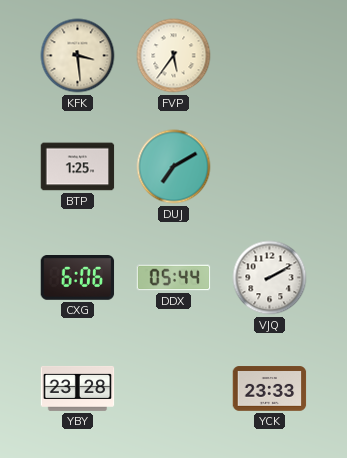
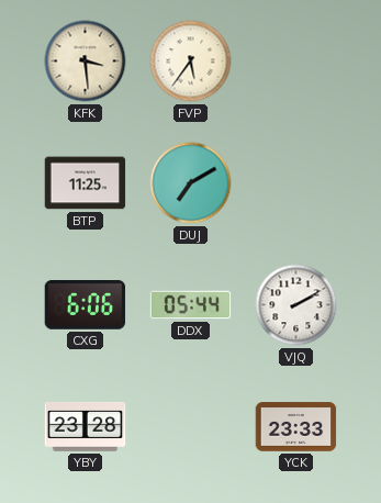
BTP: 1:25 -> 11:25
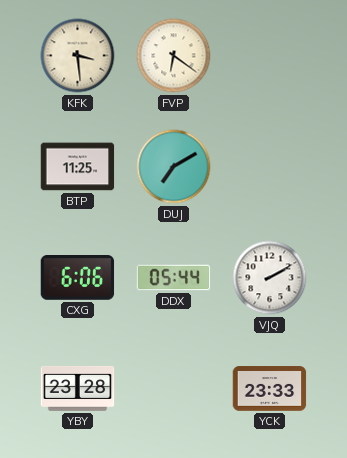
FVP: 5:36 -> 6:21
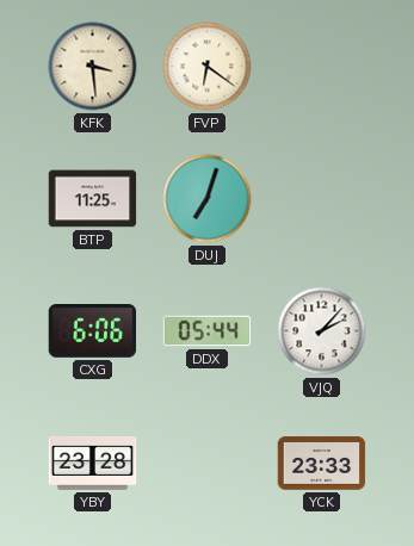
DUJ: 7:10 -> 7:03
VJQ: 2:10 -> 2:07
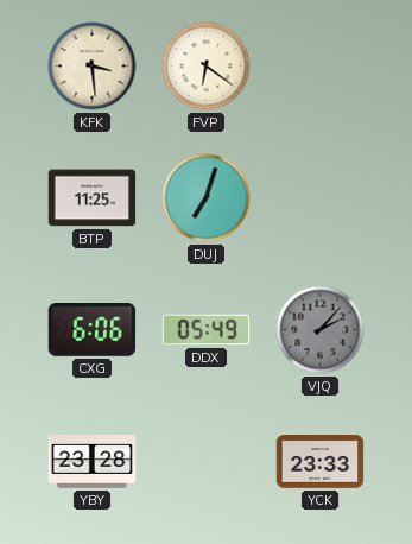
DDX: 05:44 -> 05:49
VJQ dial: white -> grey
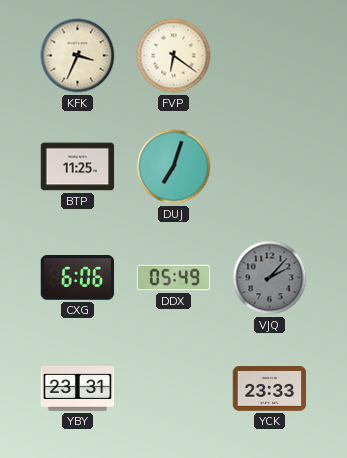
KFK: 3:29 -> 3:34
YBY: 23:28 -> 23:31
